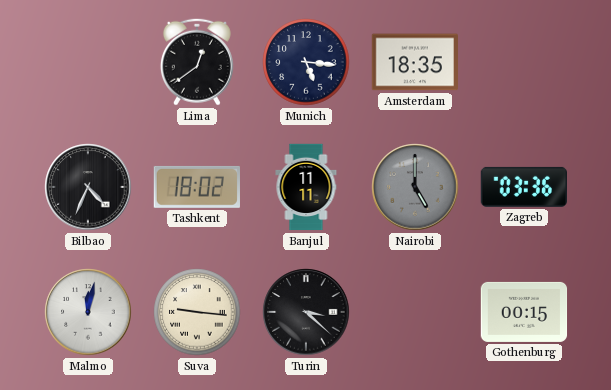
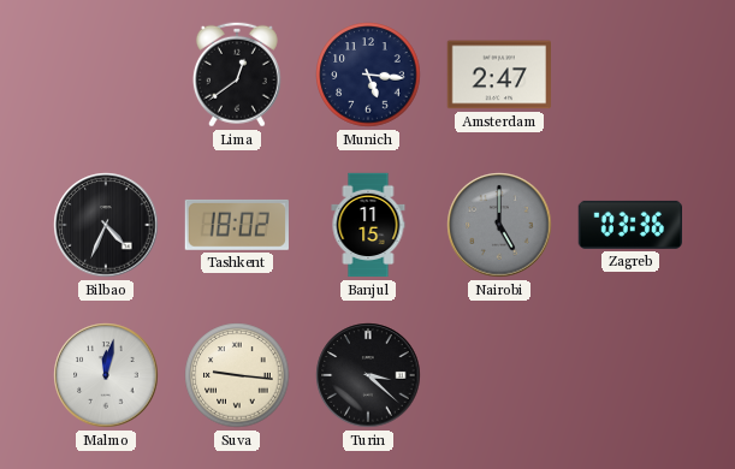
Amsterdam: 18:35 -> 2:47
Banjul: 11:11 -> 11:15
Gothenburg: 00:15 -> none
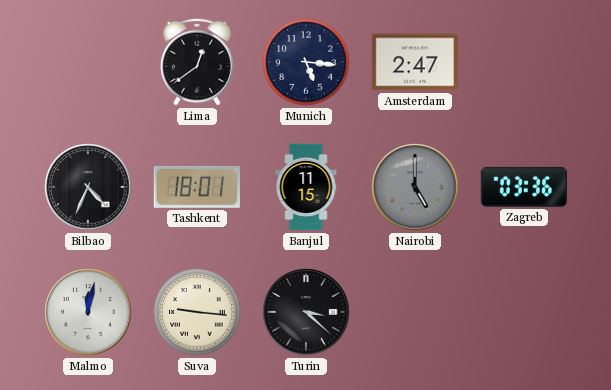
Tashkent: 18:02 -> 18:01
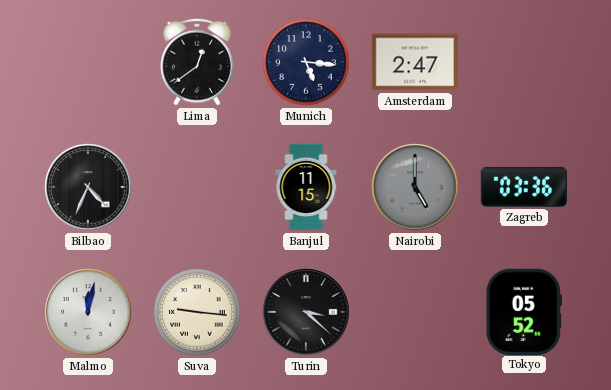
Tashkent: 18:01 -> none
Tokyo: none -> 05:52
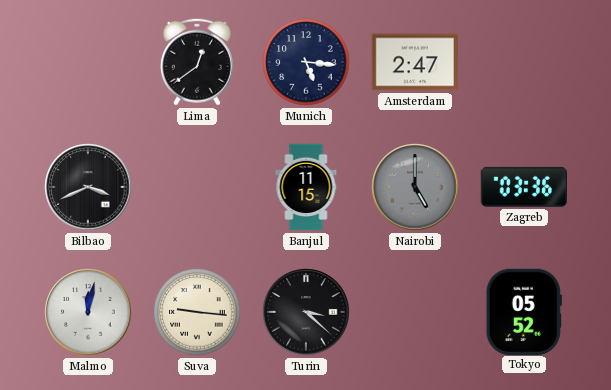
Bilbao: 4:34 -> 3:41
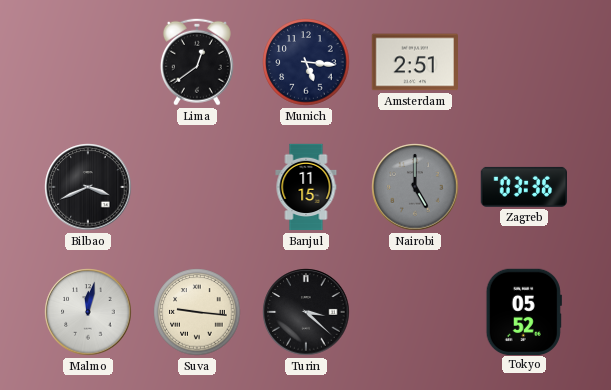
Amsterdam: 2:47 -> 2:51
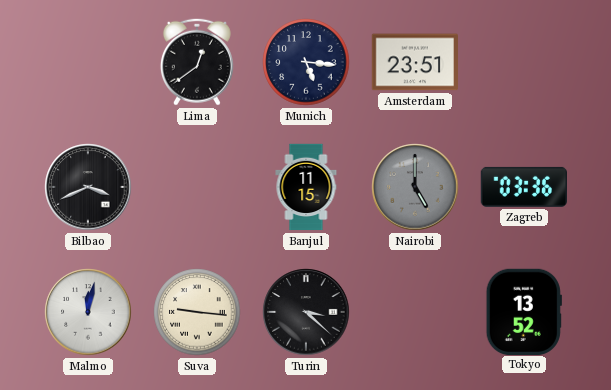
Amsterdam: 2:51 -> 23:51
Tokyo: 05:52 -> 13:52
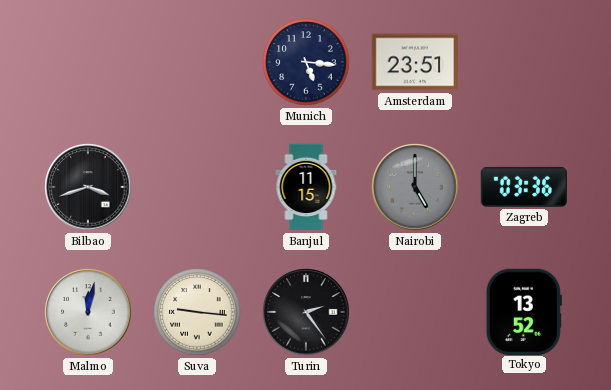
Lima: 12:39 -> none
Bilbao: 3:41 -> 3:42
Turin: 3:22 -> 2:24
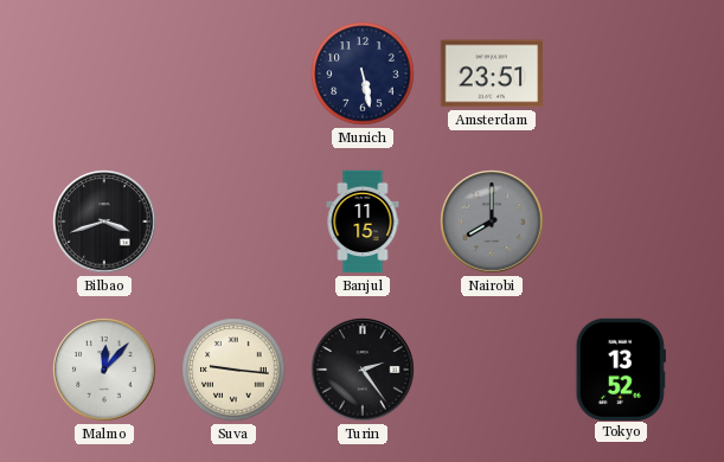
Munich: 5:16 -> 5:28
Nairobi: 5:00 -> 8:00
Zagreb: 03:36 -> none
Malmo: 12:02 -> 12:07
